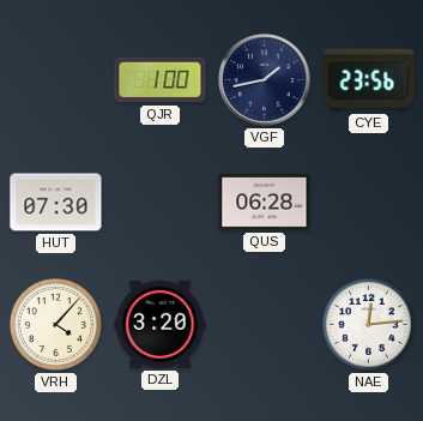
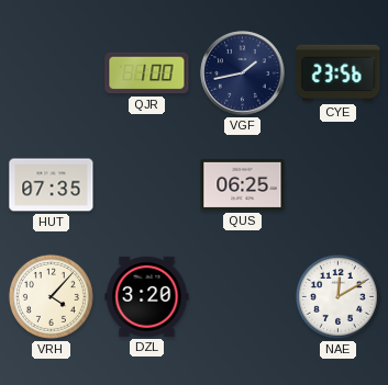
HUT: 07:30 -> 07:35
QUS: 06:28 -> 06:25
NAE: 12:14 -> 12:10
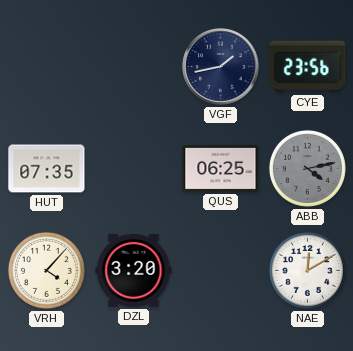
QJR: 1:00 -> none
ABB: none -> 4:13
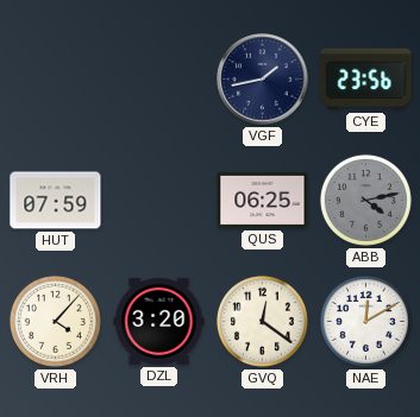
HUT: 07:35 -> 07:59
GVQ: none -> 12:21
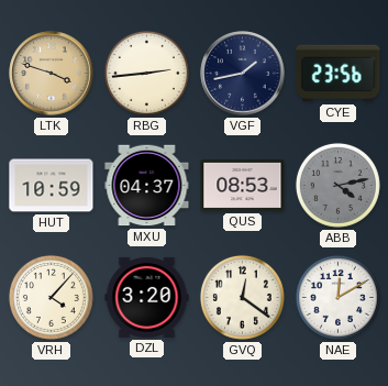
LTK: none -> 3:48
RBG: none -> 2:44
HUT: 07:59 -> 10:59
MXU: none -> 04:37
QUS: 06:25 -> 08:53
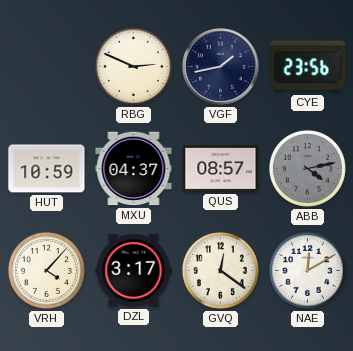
LTK: 3:48 -> none
RBG: 2:44 -> 2:49
QUS: 08:53 -> 08:57
DZL: 3:20 -> 3:17
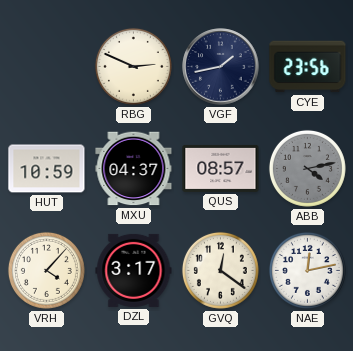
NAE: 12:10 -> 12:13
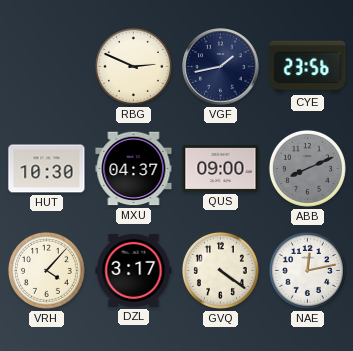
HUT: 10:59 -> 10:30
QUS: 08:57 -> 09:00
ABB: 4:13 -> 8:11
GVQ: 12:21 -> 4:21
